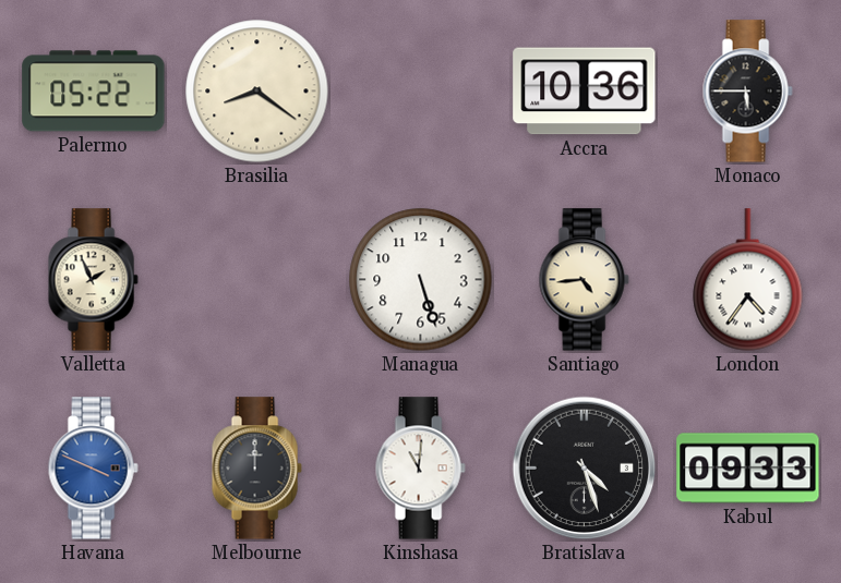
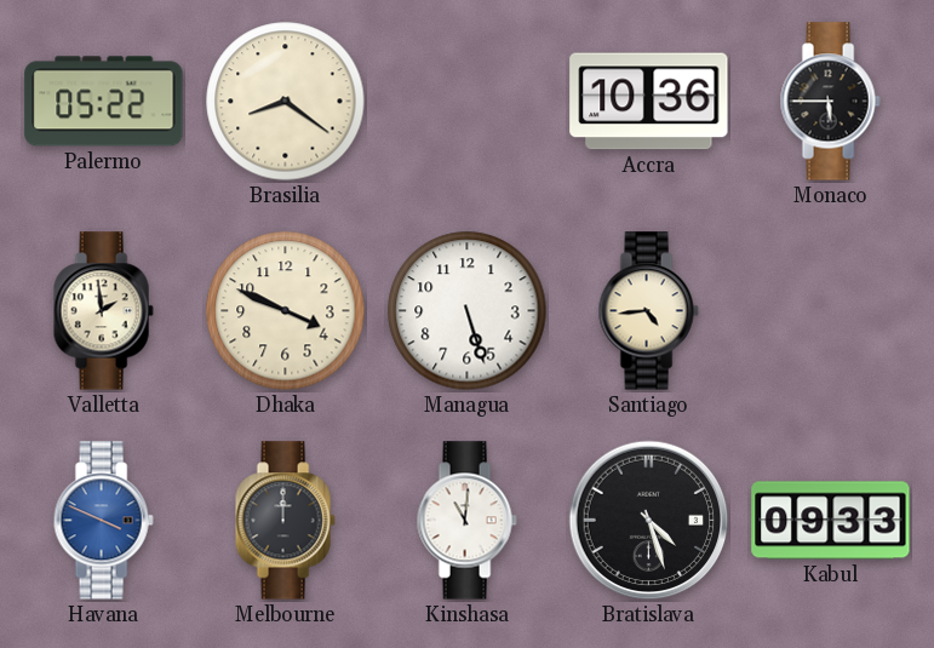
Valletta: 1:56 -> 1:59
Dhaka: none -> 3:49
London: 4:36 -> none
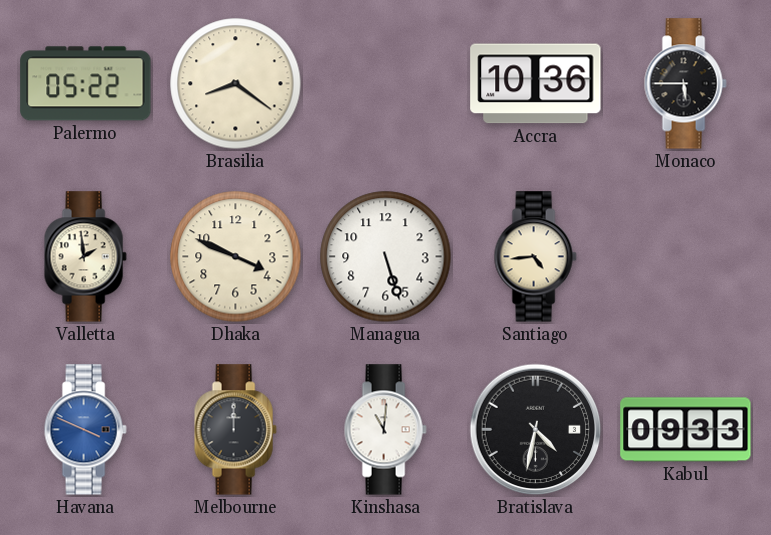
Bratislava: 4:27 -> 4:32
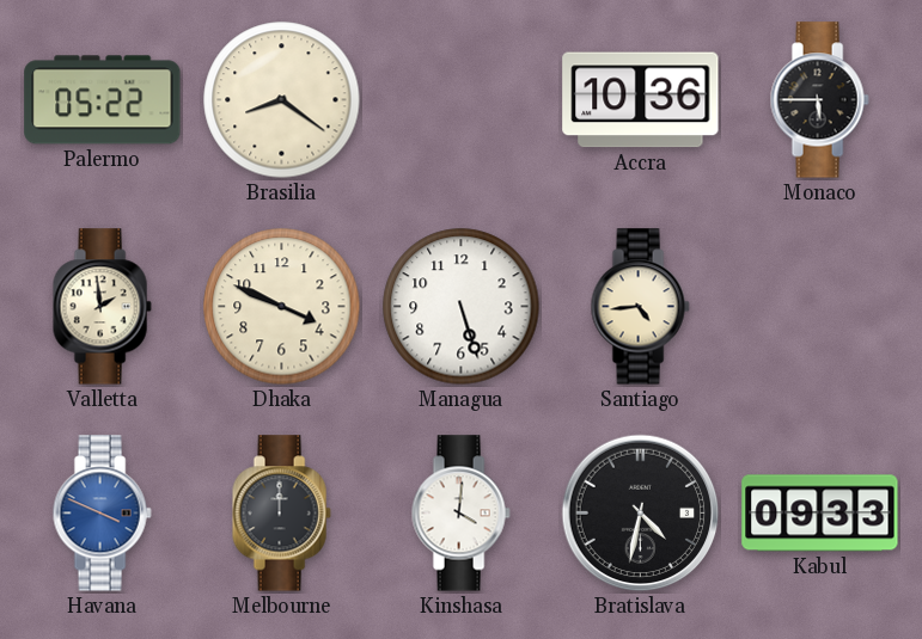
Kinshasa: 11:01 -> 4:01
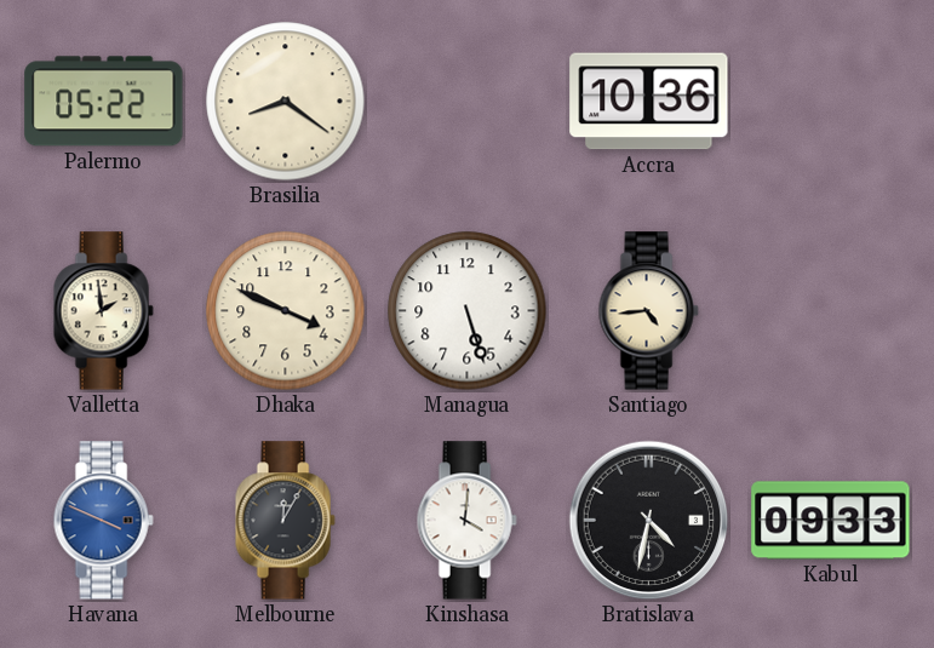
Monaco: 5:45 -> none
Melbourne: 12:00 -> 12:05
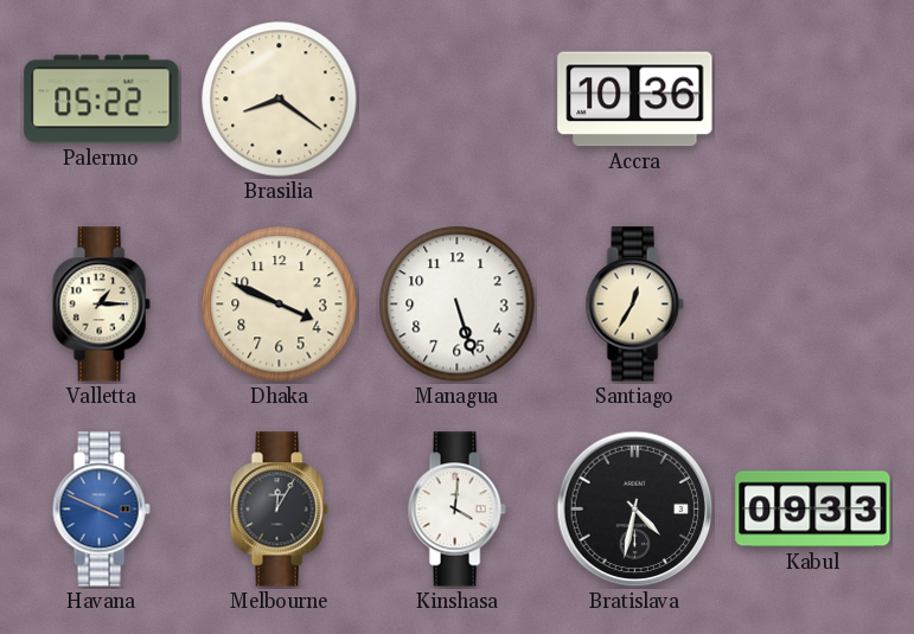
Valletta: 1:59 -> 1:15
Santiago: 4:44 -> 12:35
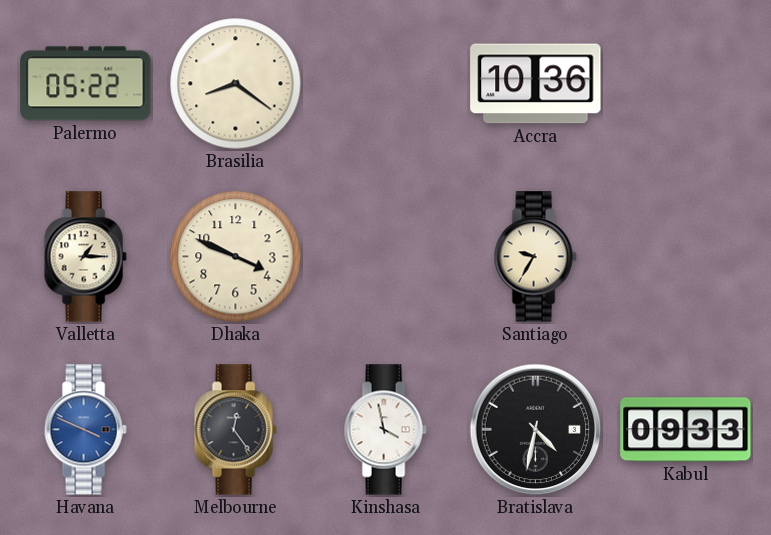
Managua: 5:27 -> none
Santiago: 12:35 -> 9:35
Melbourne: 12:05 -> 12:24
Kinshasa: 4:01 -> 3:58
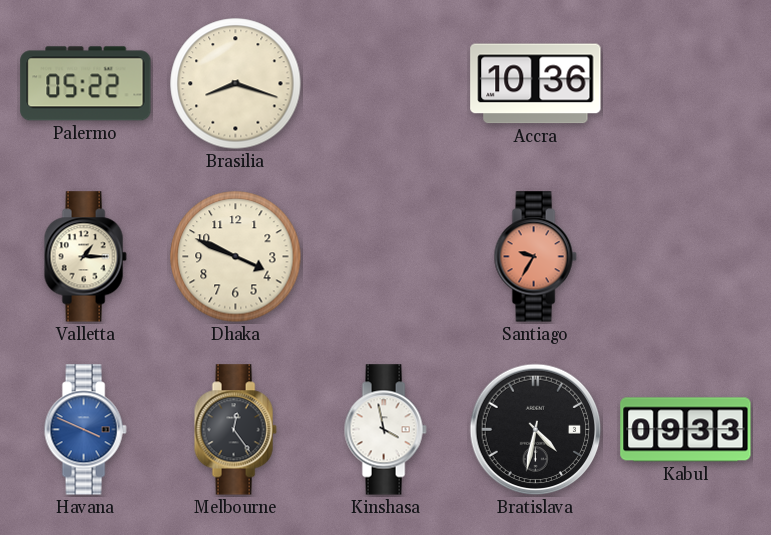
Brasilia: 8:21 -> 8:18
Santiago dial: cream -> salmon
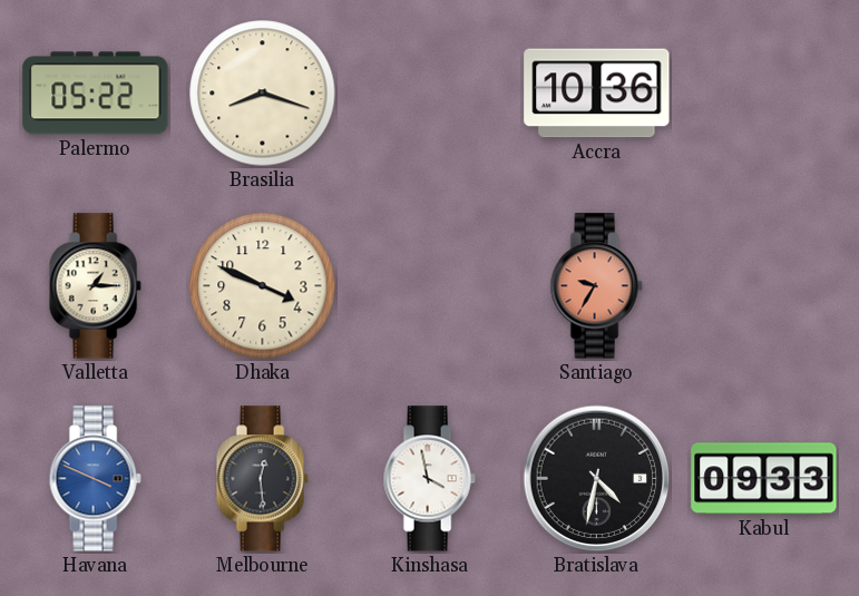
Melbourne: 12:24 -> 12:29
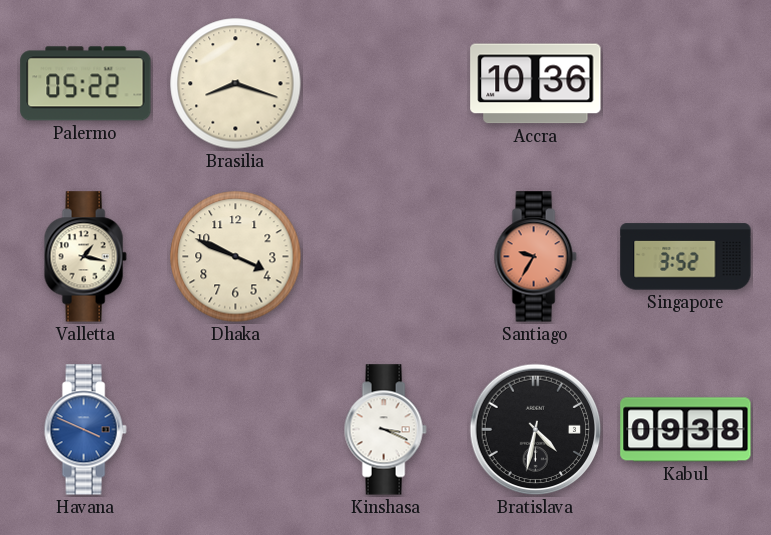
Valletta: 1:15 -> 1:17
Singapore: none -> 3:52
Melbourne: 12:29 -> none
Kinshasa: 3:58 -> 3:19
Kabul: 09:33 -> 09:38
